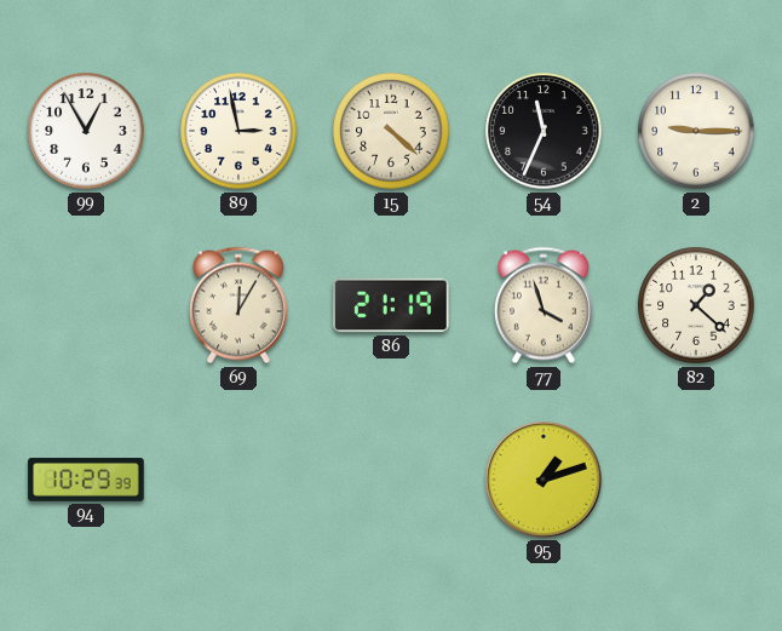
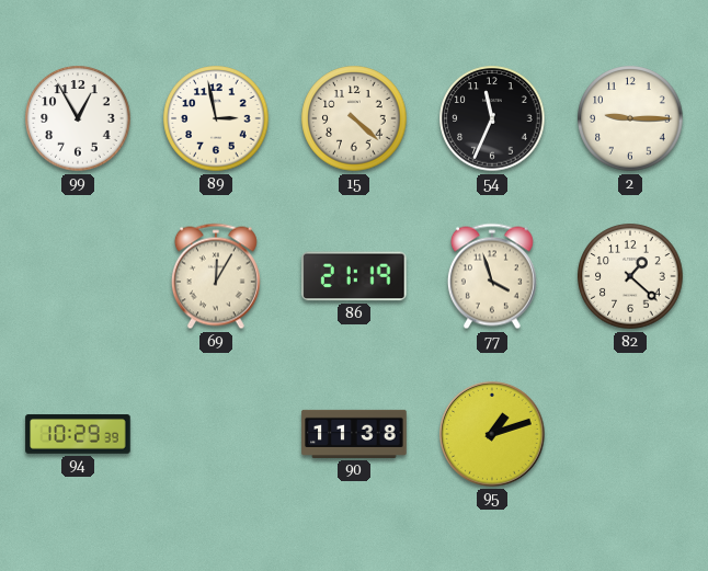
90: none -> 11:38
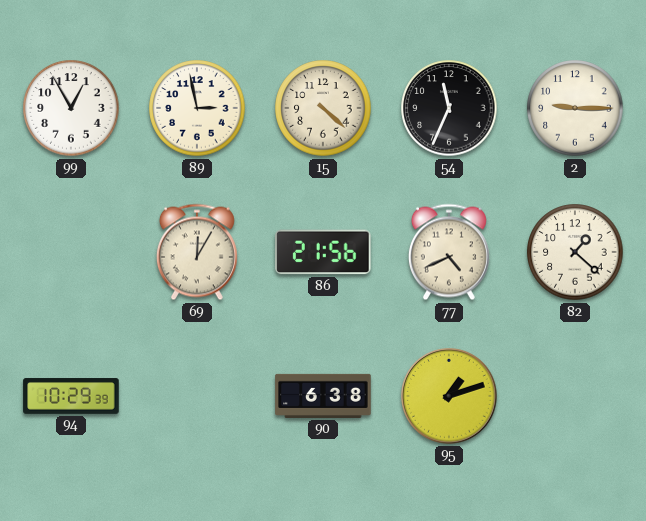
86: 21:19 -> 21:56
77: 3:57 -> 4:41
90: 11:38 -> 6:38
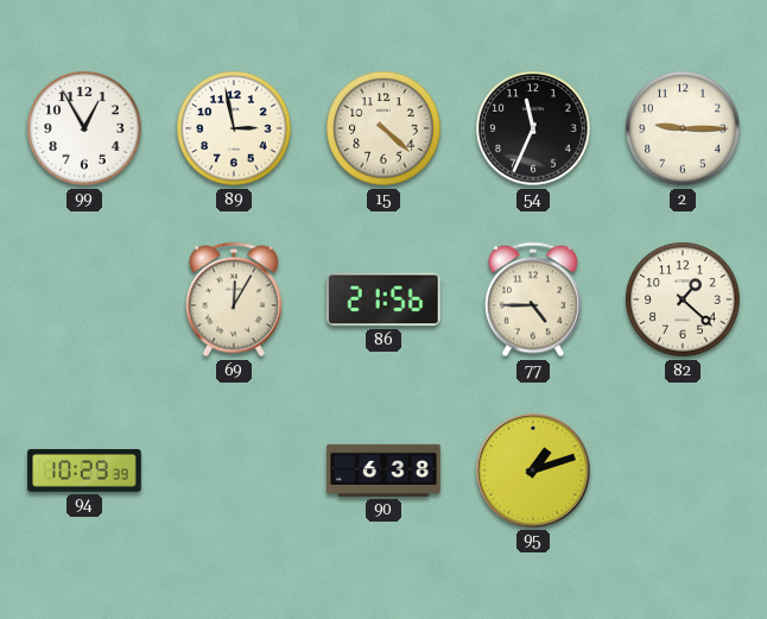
77: 4:41 -> 4:45
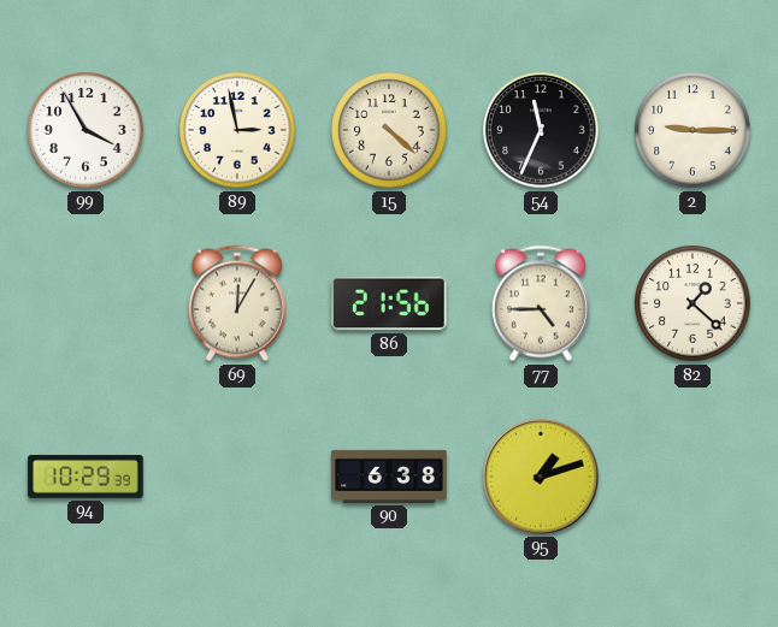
99: 12:55 -> 3:55
